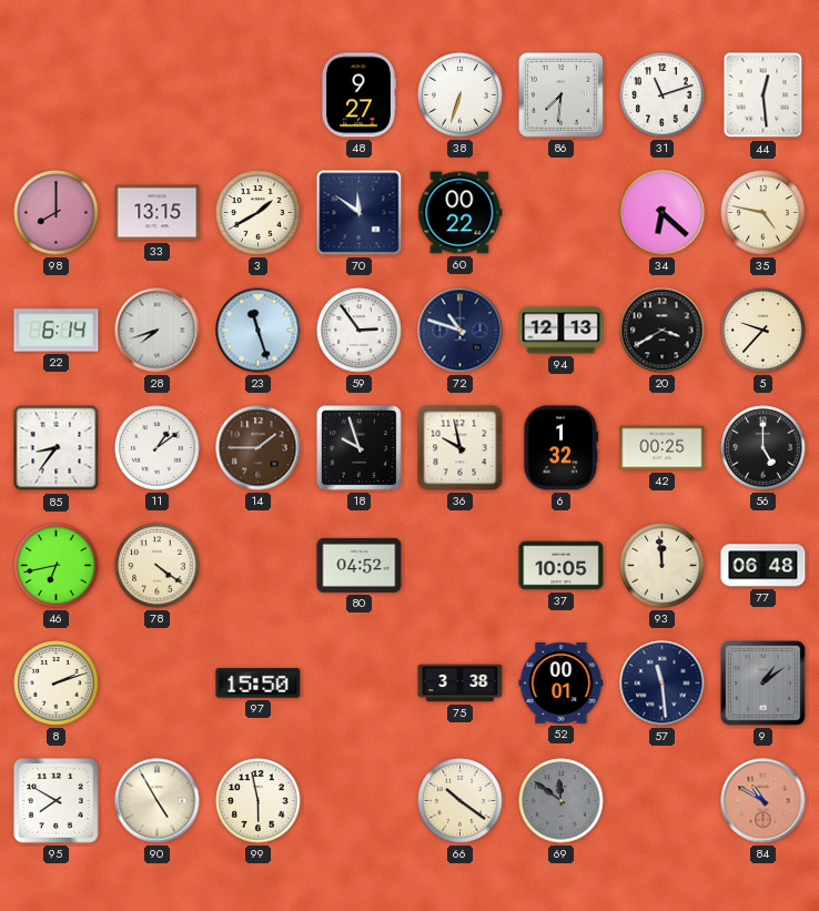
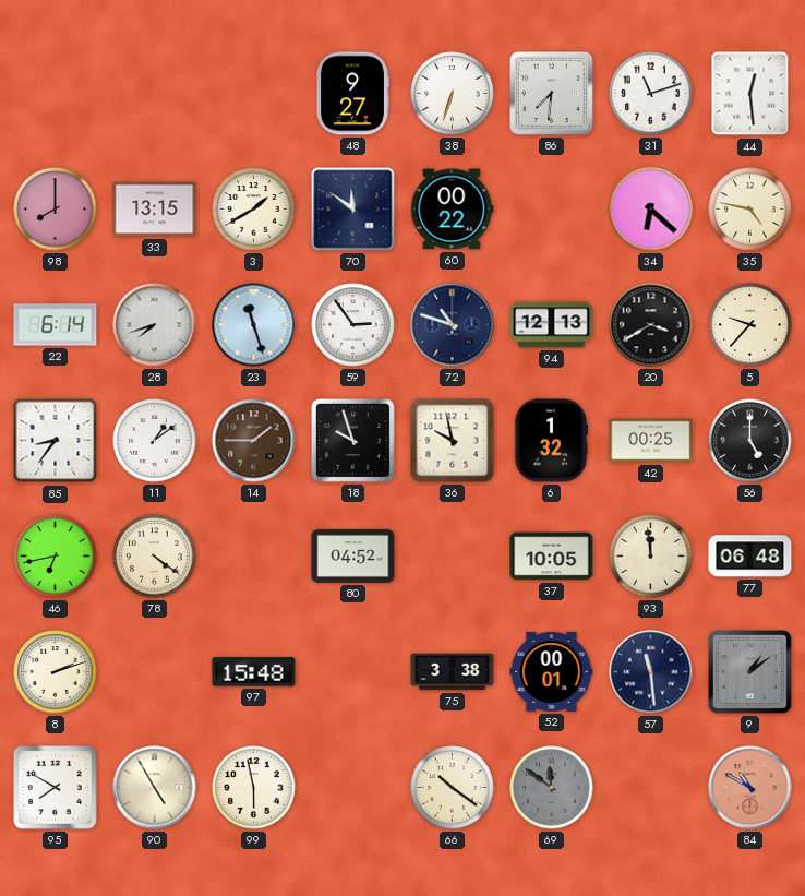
97: 15:50 -> 15:48
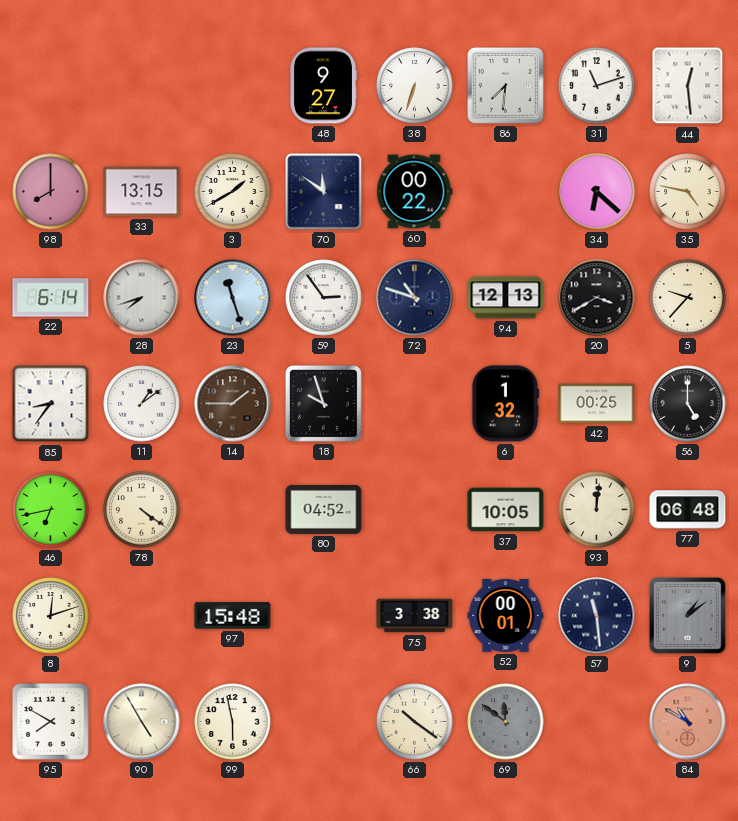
36: 9:58 -> none
93: 11:59 -> 12:01
8: 2:12 -> 12:12
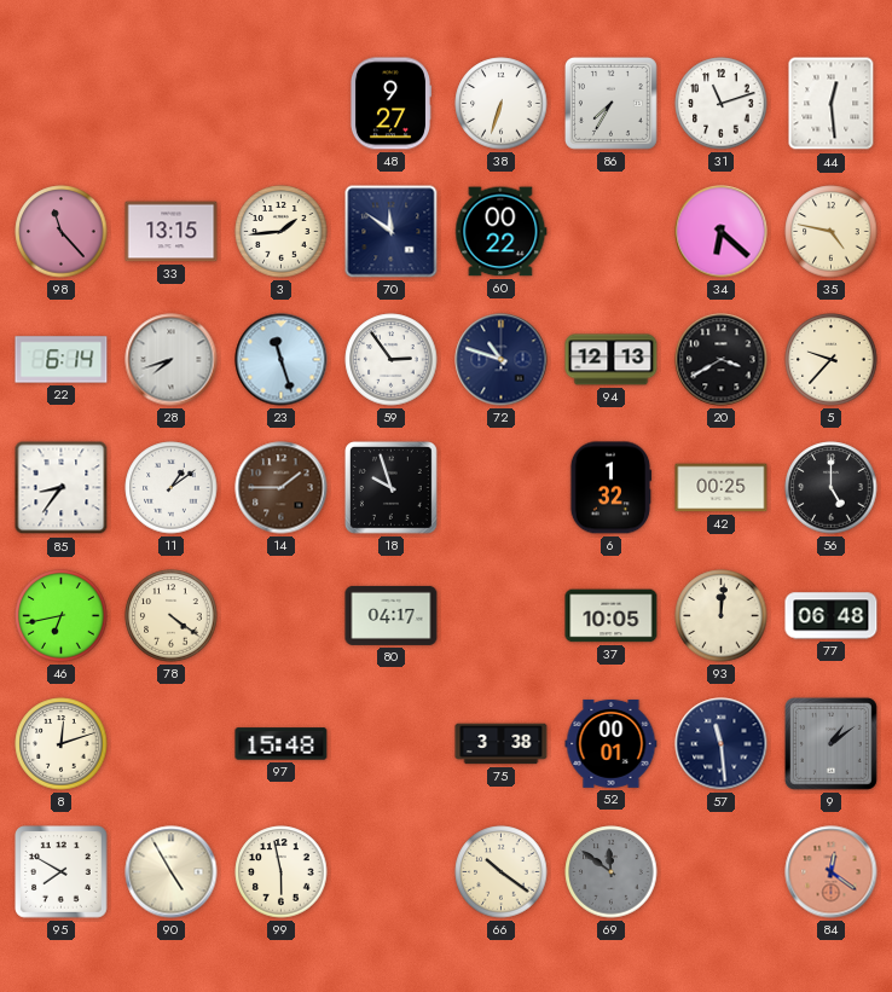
86: 7:31 -> 7:35
98: 8:00 -> 11:23
3: 1:40 -> 1:44
80: 04:52 -> 04:17
84: 10:50 -> 12:21
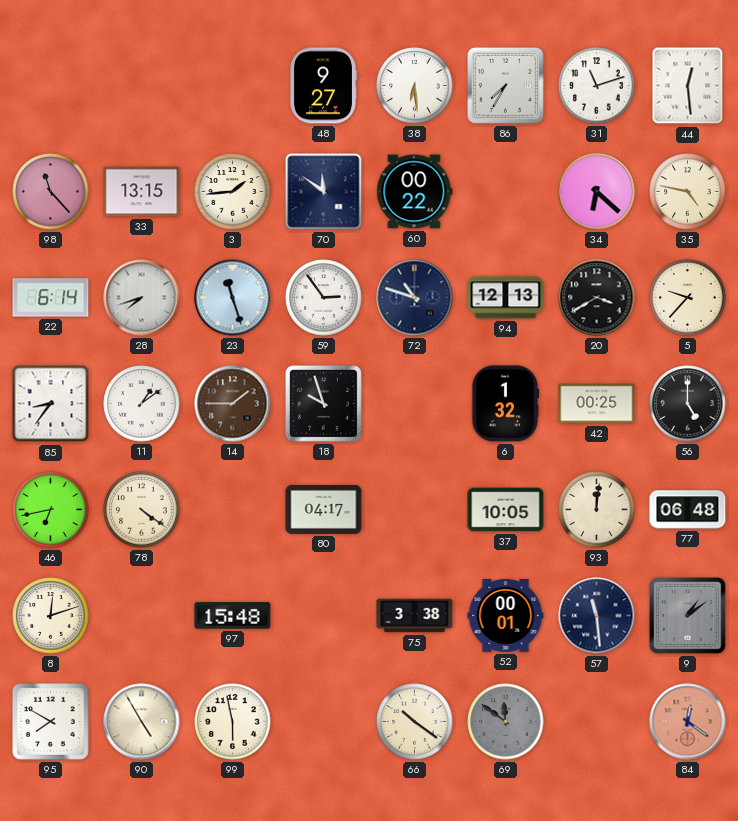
38: 6:33 -> 6:29
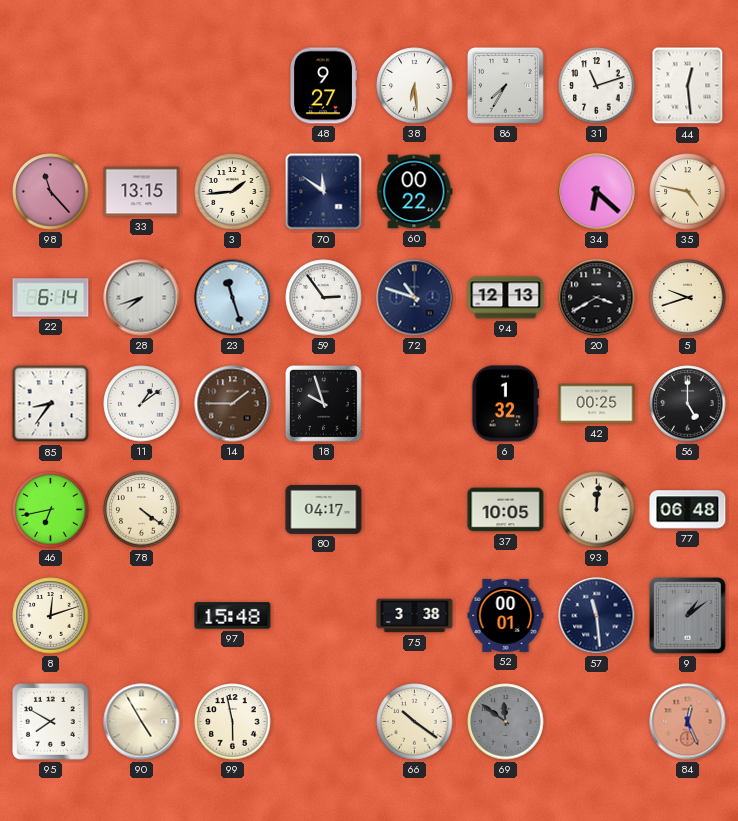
5: 9:37 -> 9:42
84: 12:21 -> 12:26
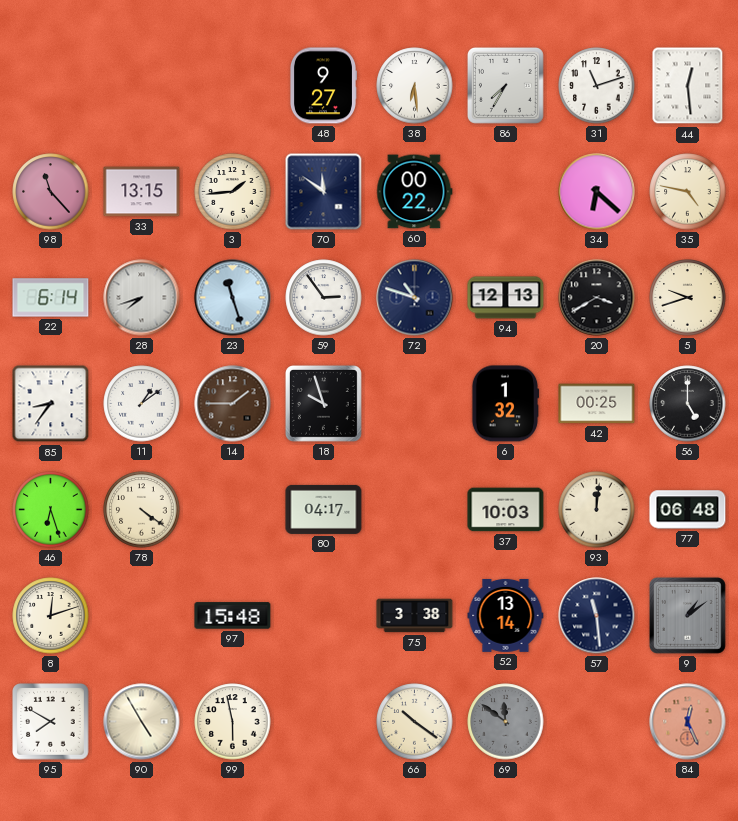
46: 6:43 -> 6:27
37: 10:05 -> 10:03
52: 00:01 -> 13:14
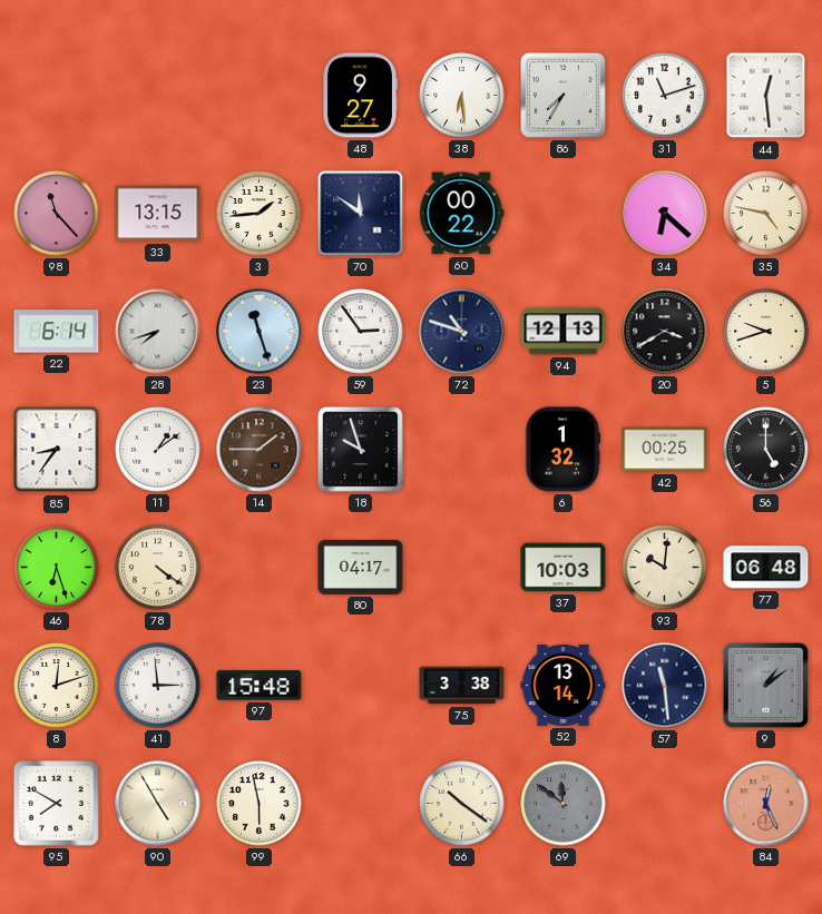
93: 12:01 -> 10:01
41: none -> 2:59
